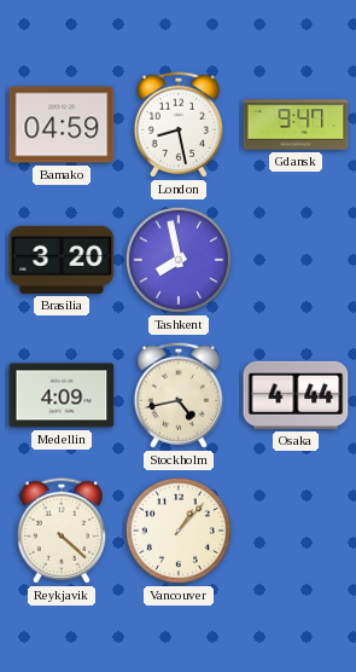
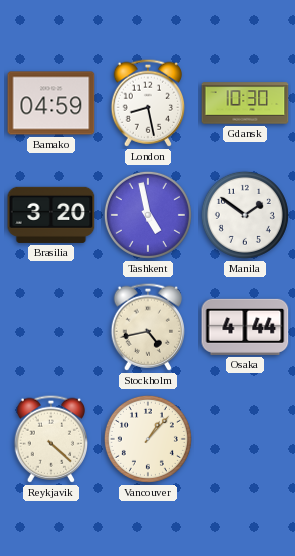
Gdansk: 9:47 -> 10:30
Tashkent: 7:58 -> 4:58
Manila: none -> 1:51
Medellin: 4:09 -> none
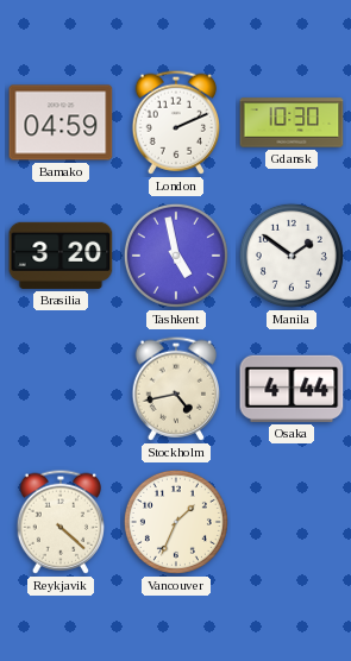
London: 8:28 -> 2:11
Vancouver: 1:07 -> 1:34
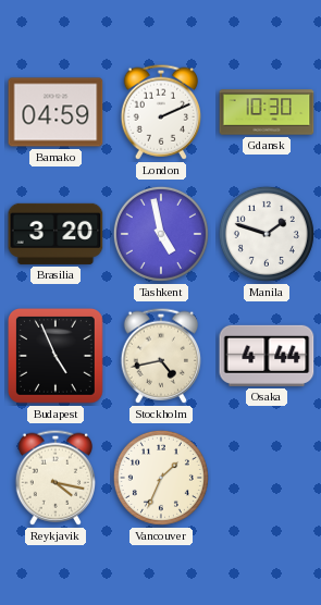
Manila: 1:51 -> 1:48
Budapest: none -> 4:56
Reykjavik: 4:22 -> 4:17
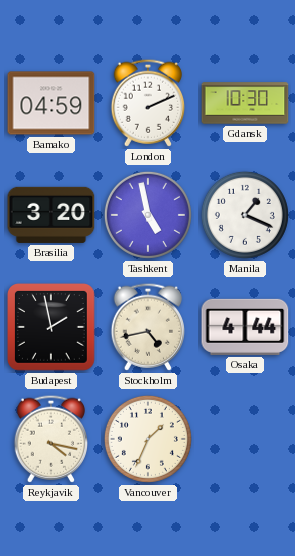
Manila: 1:48 -> 1:19
Budapest: 4:56 -> 1:58
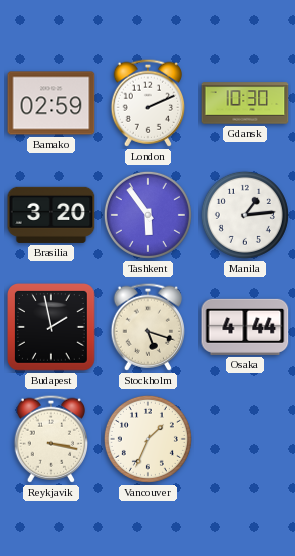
Bamako: 04:59 -> 02:59
Tashkent: 4:58 -> 5:54
Manila: 1:19 -> 1:14
Stockholm: 4:43 -> 5:18
Reykjavik: 4:17 -> 3:17
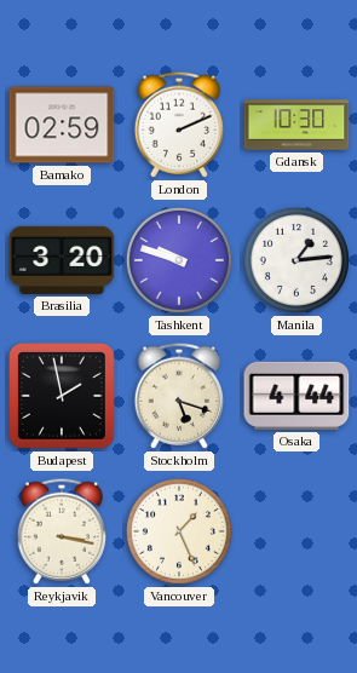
Tashkent: 5:54 -> 9:48
Vancouver: 1:34 -> 1:26
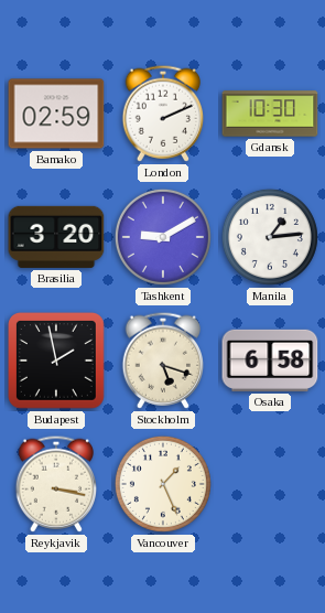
Tashkent: 9:48 -> 9:10
Osaka: 4:44 -> 6:58
